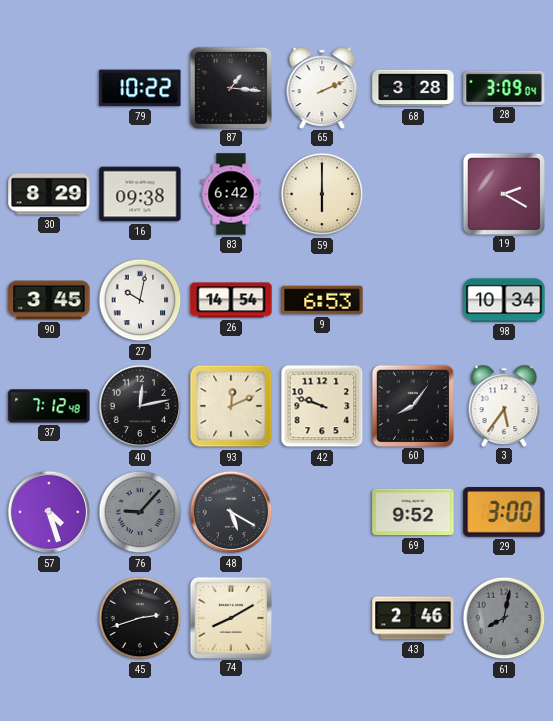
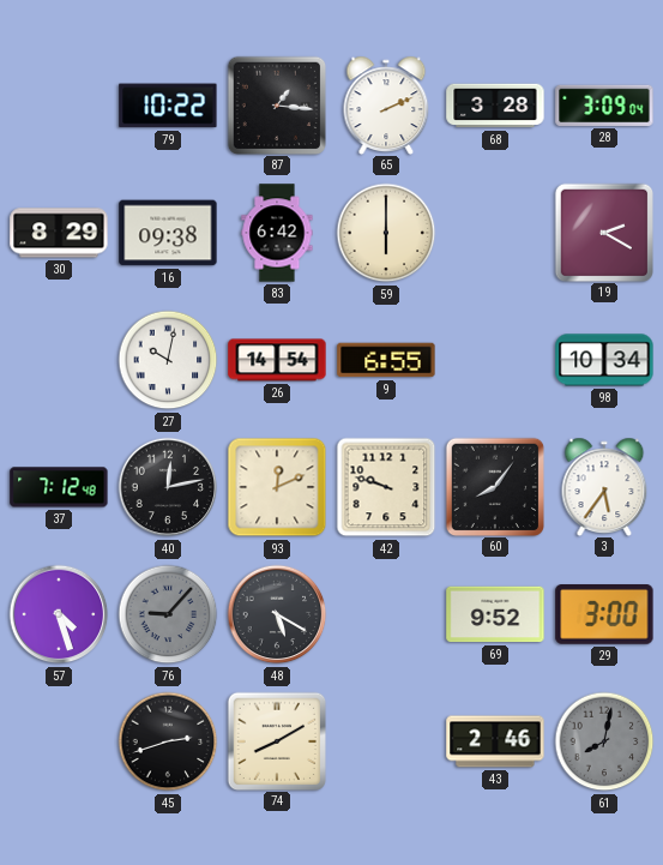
90: 3:45 -> none
9: 6:53 -> 6:55
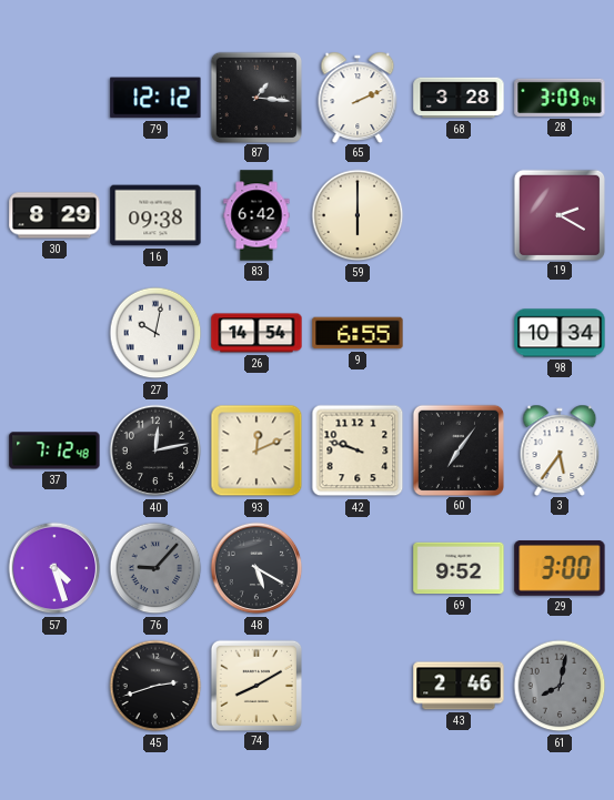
79: 10:22 -> 12:12
60: 8:06 -> 7:06
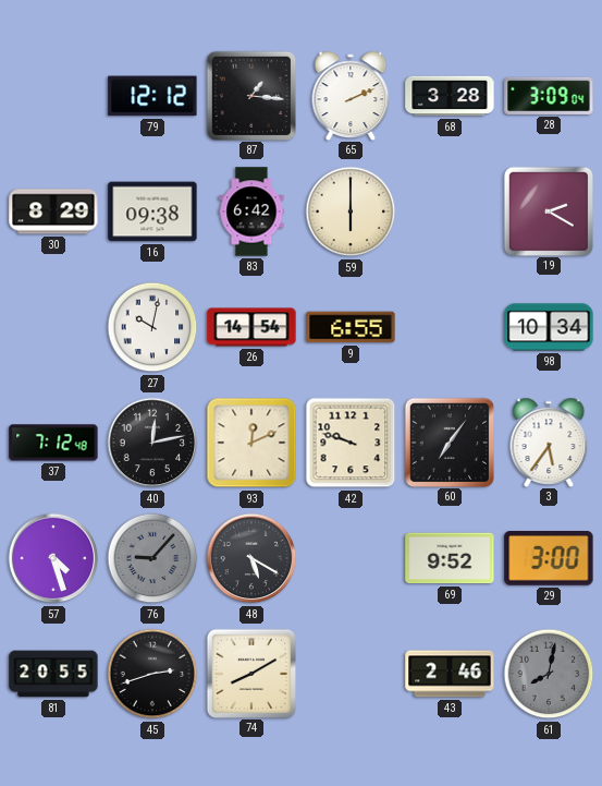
81: none -> 20:55
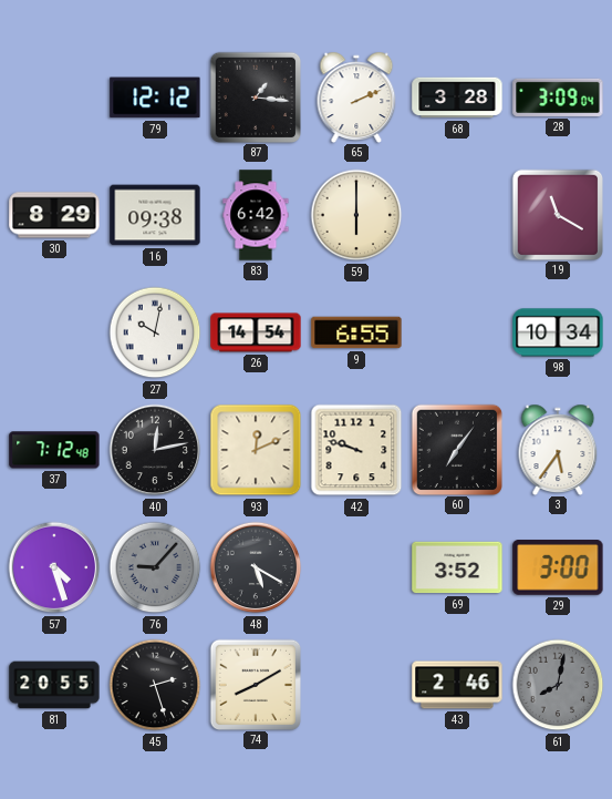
19: 2:20 -> 11:20
69: 9:52 -> 3:52
45: 2:42 -> 2:27
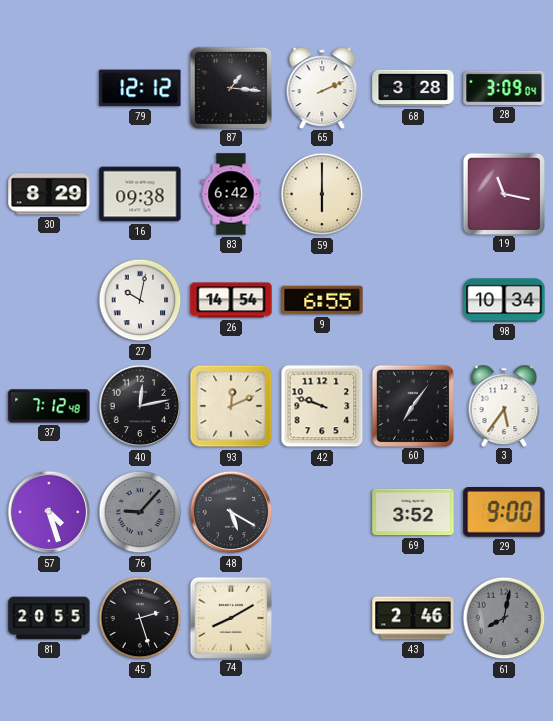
19: 11:20 -> 11:17
29: 3:00 -> 9:00
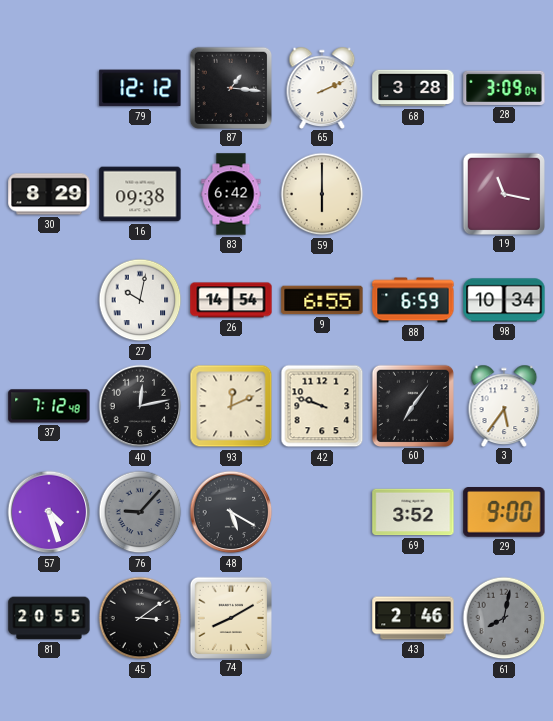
88: none -> 6:59
45: 2:27 -> 3:09
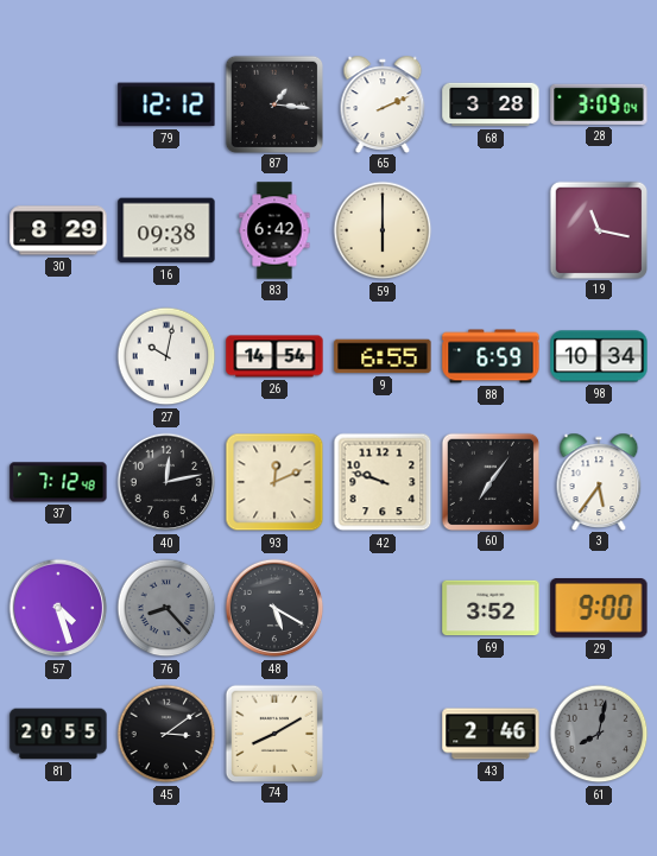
76: 9:07 -> 8:23
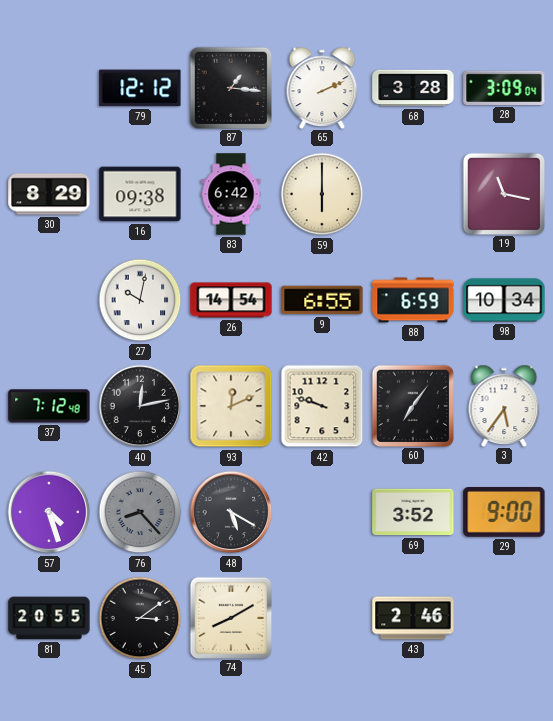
61: 8:02 -> none
